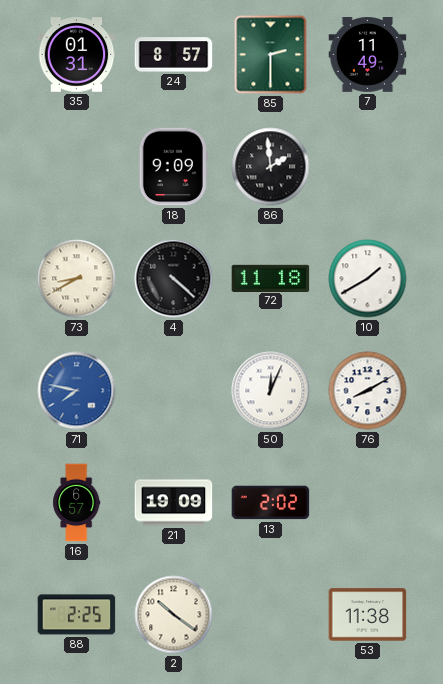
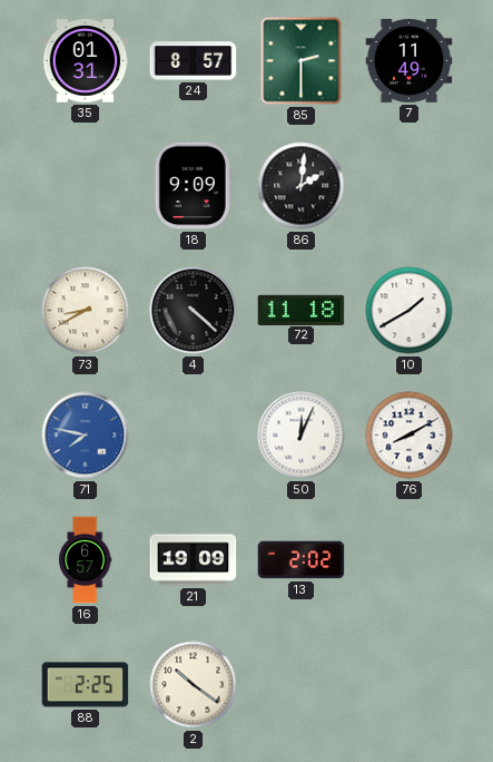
86: 1:59 -> 2:01
53: 11:38 -> none
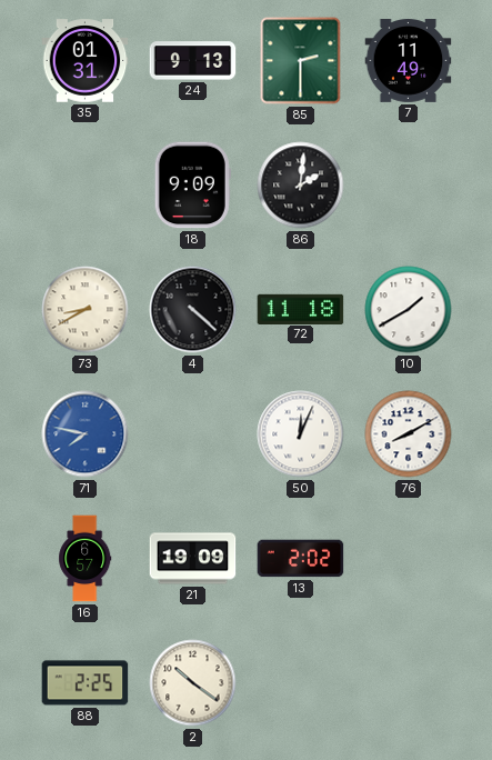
24: 8:57 -> 9:13
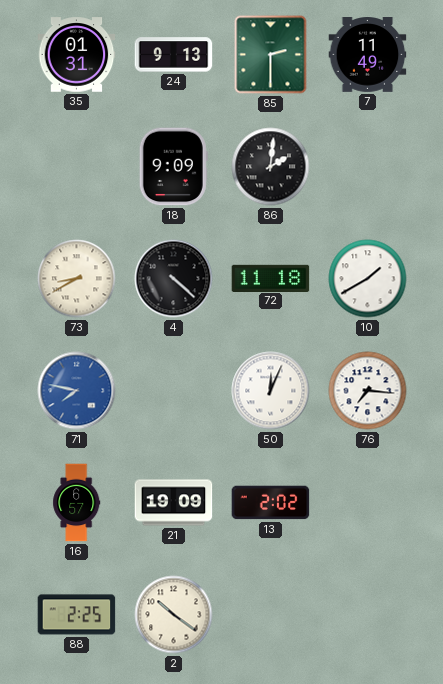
76: 8:10 -> 7:16
